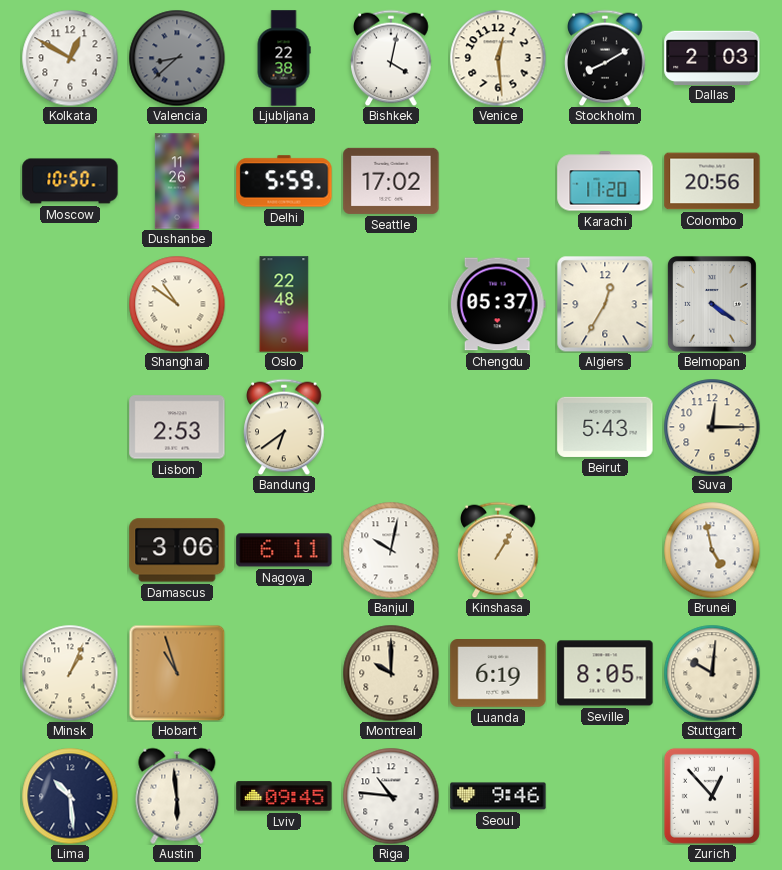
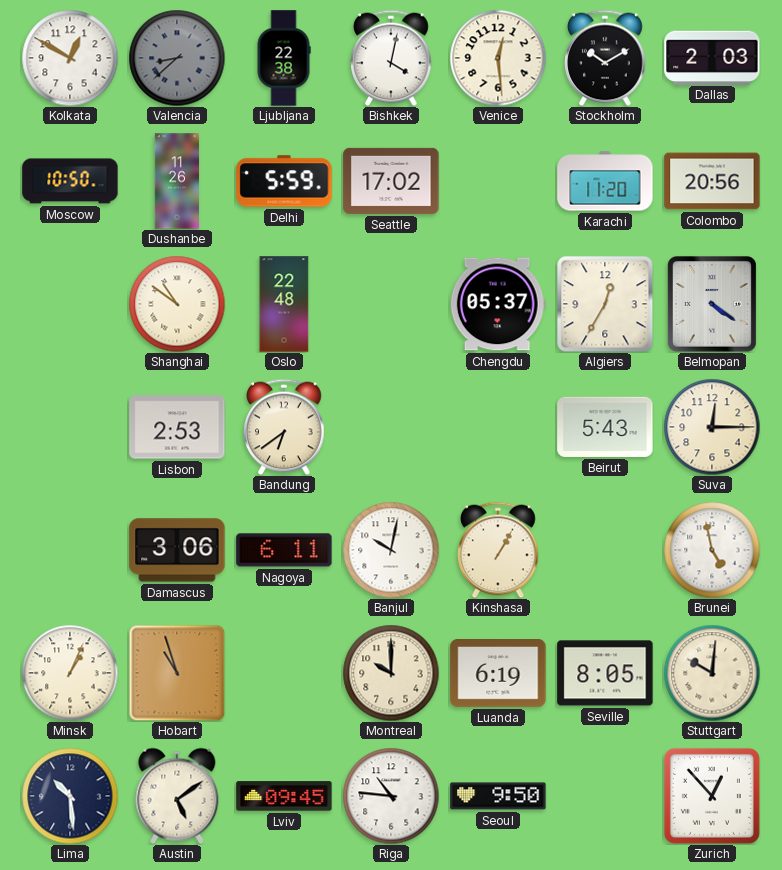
Stockholm: 8:10 -> 10:10
Austin: 5:59 -> 5:09
Seoul: 9:46 -> 9:50
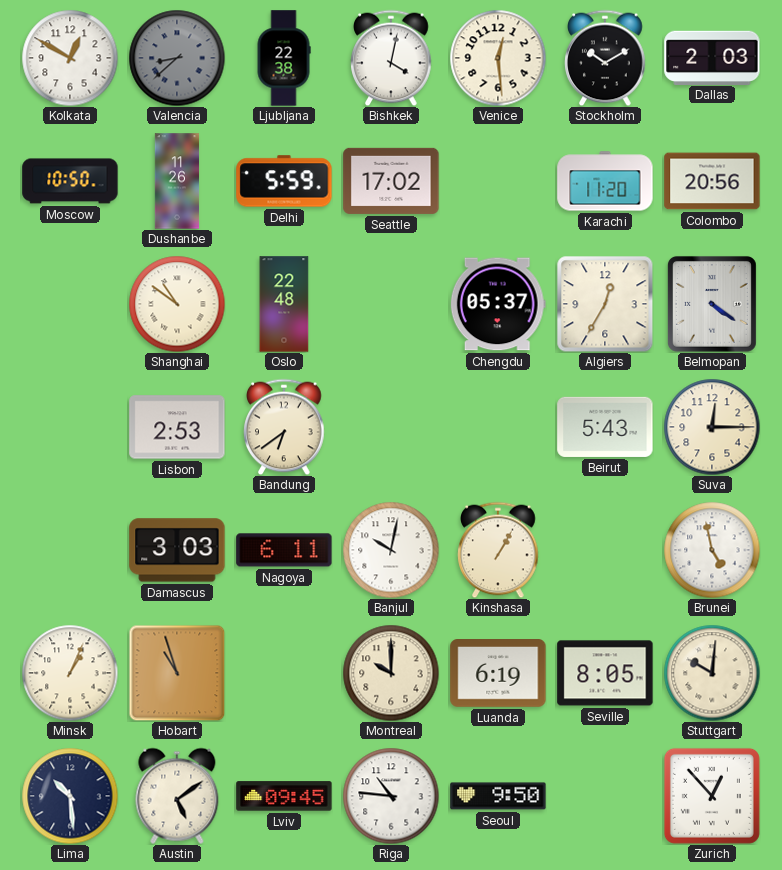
Damascus: 3:06 -> 3:03
